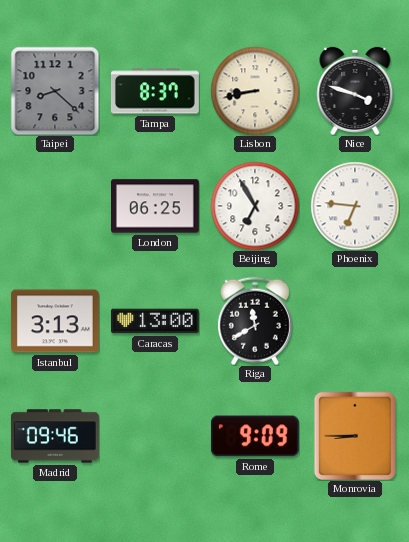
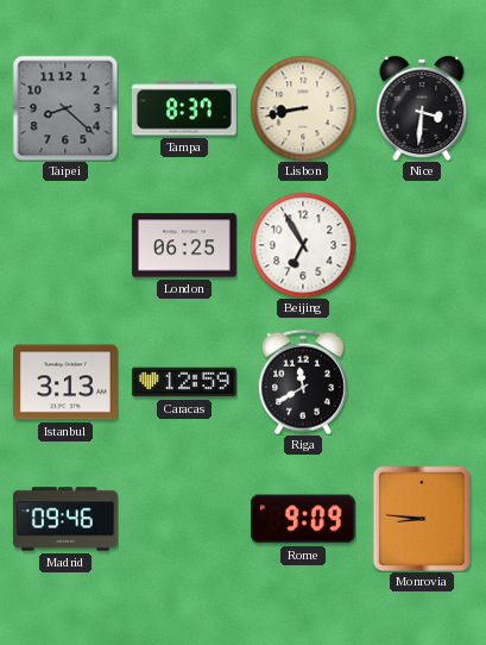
Nice: 3:48 -> 3:31
Phoenix: 6:46 -> none
Caracas: 13:00 -> 12:59
Monrovia: 8:45 -> 8:46
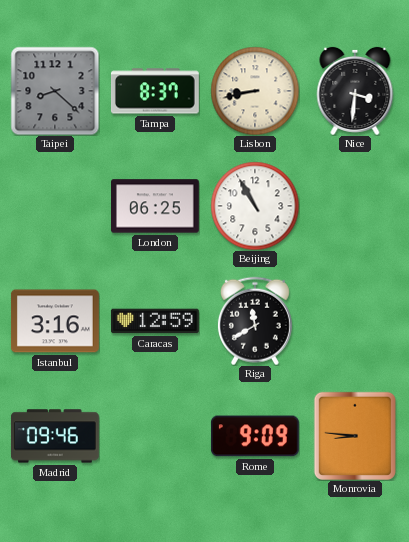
Beijing: 6:55 -> 10:55
Istanbul: 3:13 -> 3:16
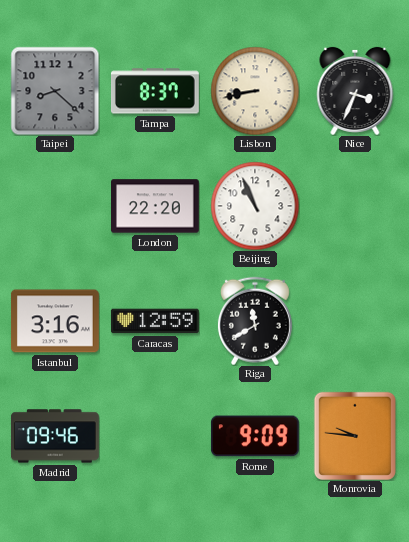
Nice: 3:31 -> 3:34
London: 06:25 -> 22:20
Beijing: 10:55 -> 10:56
Monrovia: 8:46 -> 9:46
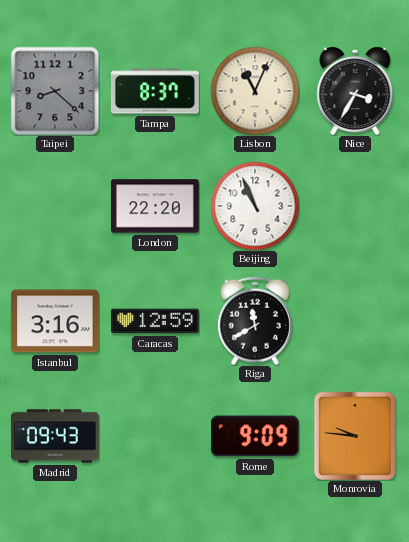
Lisbon: 8:43 -> 11:04
Nice: 3:34 -> 3:35
Madrid: 09:46 -> 09:43
